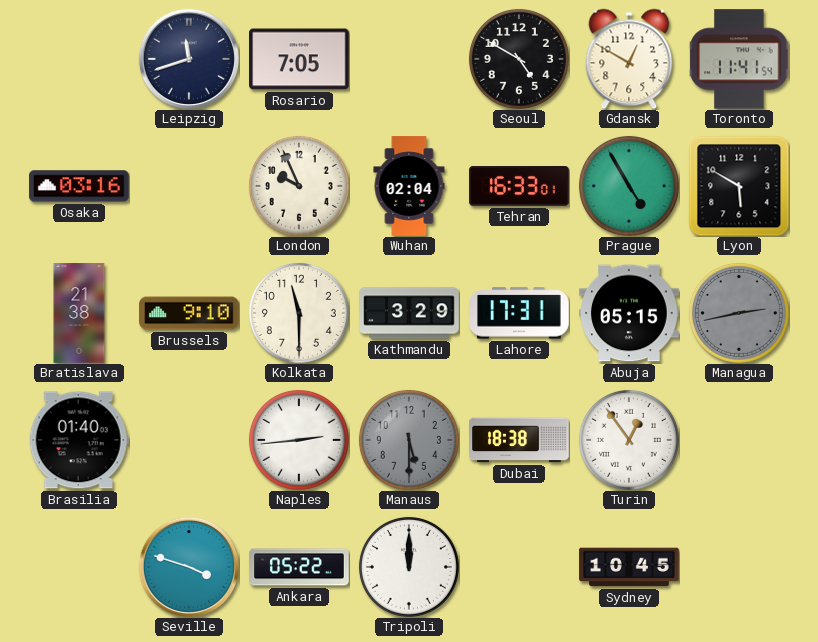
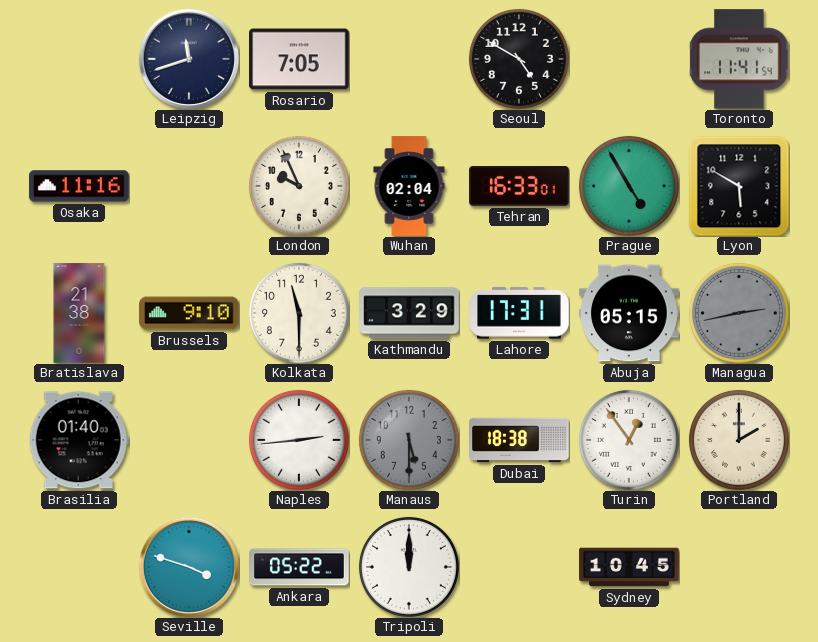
Gdansk: 12:50 -> none
Osaka: 03:16 -> 11:16
Portland: none -> 2:00
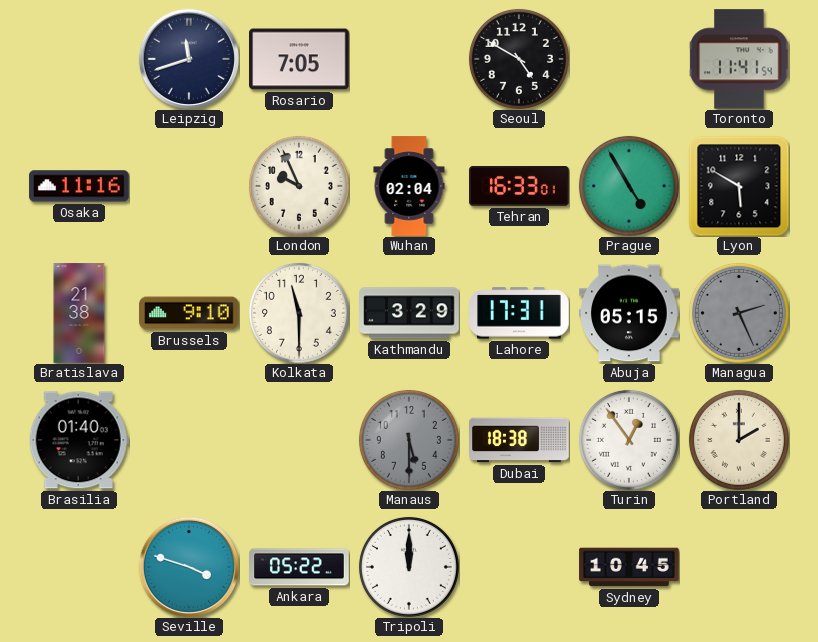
Managua: 2:43 -> 2:26
Naples: 2:44 -> none
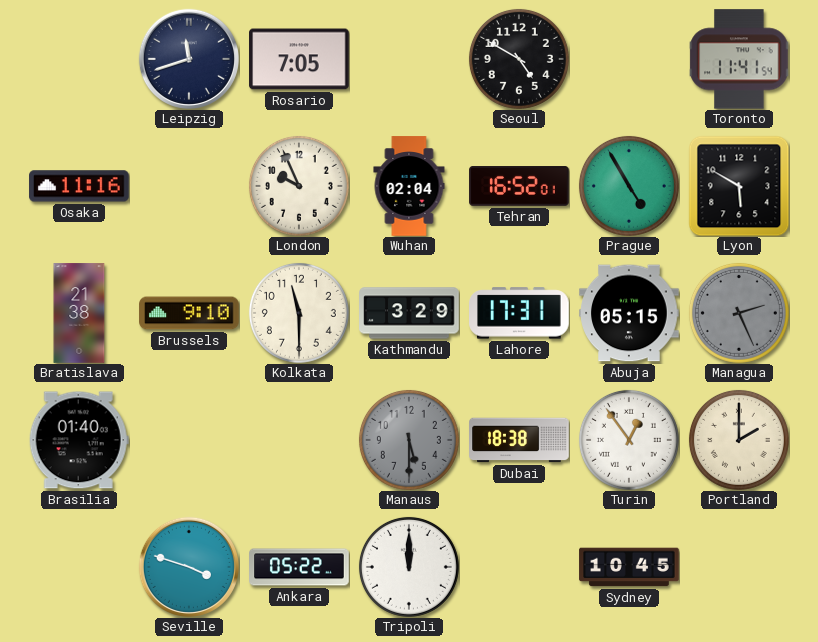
Tehran: 16:33 -> 16:52
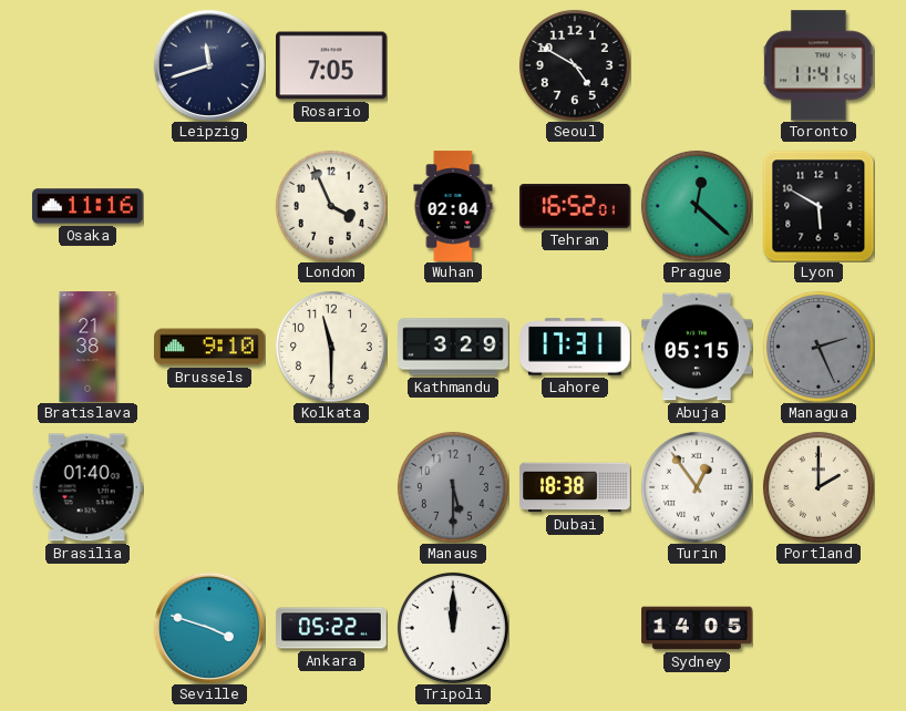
London: 9:56 -> 3:56
Prague: 4:55 -> 12:22
Sydney: 10:45 -> 14:05
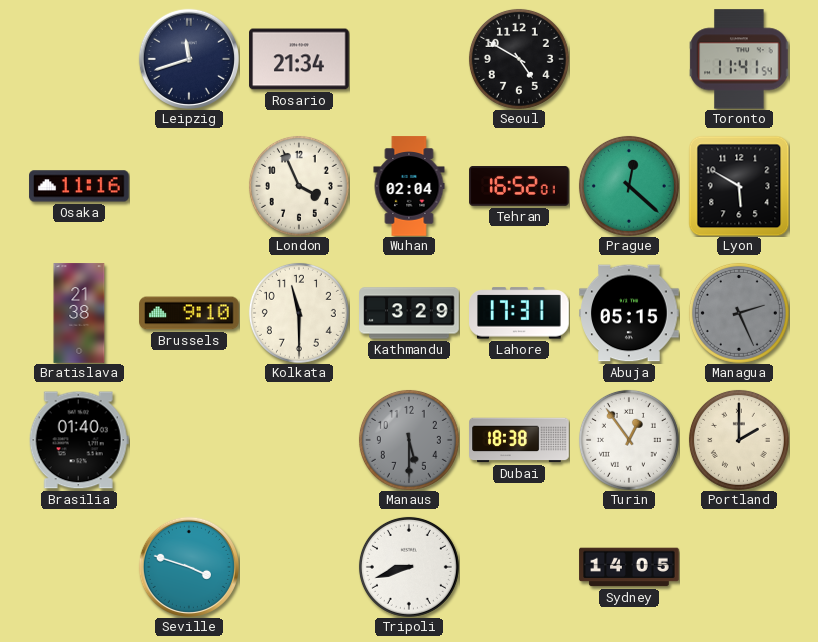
Rosario: 7:05 -> 21:34
Ankara: 05:22 -> none
Tripoli: 12:00 -> 8:42
